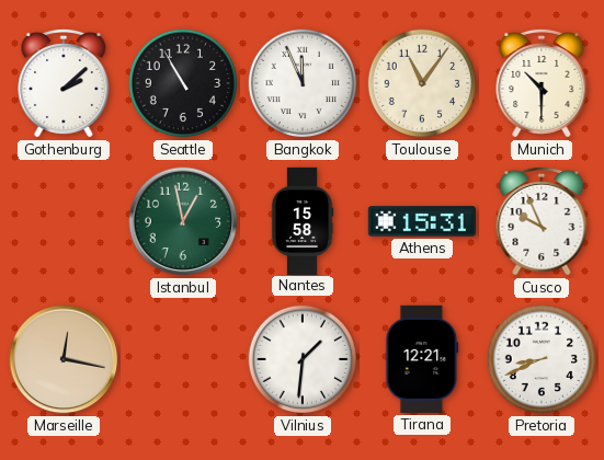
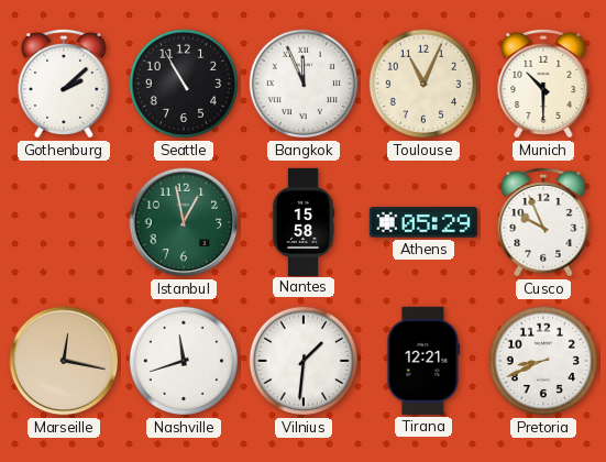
Toulouse: 11:06 -> 11:04
Athens: 15:31 -> 05:29
Nashville: none -> 11:42
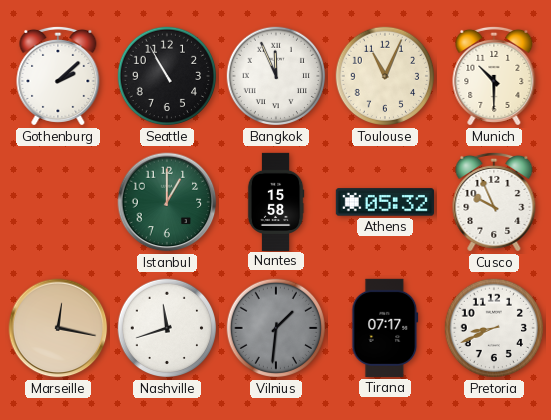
Istanbul: 12:58 -> 1:00
Athens: 05:29 -> 05:32
Vilnius dial: white -> grey
Tirana: 12:21 -> 07:17
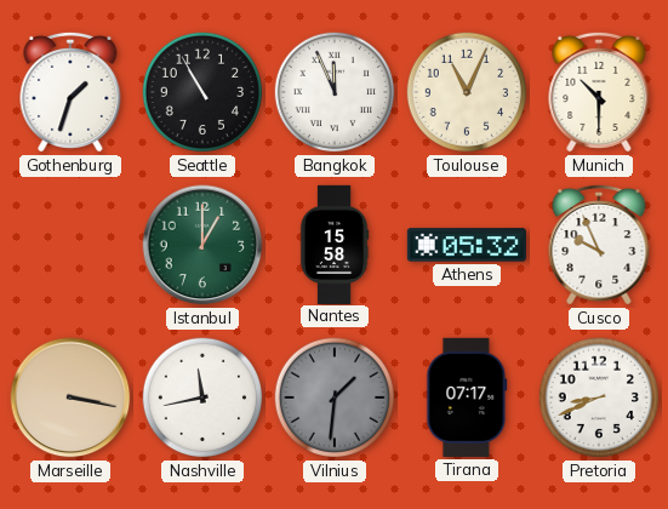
Gothenburg: 2:08 -> 1:33
Marseille: 12:17 -> 3:17
Nashville: 11:42 -> 11:43
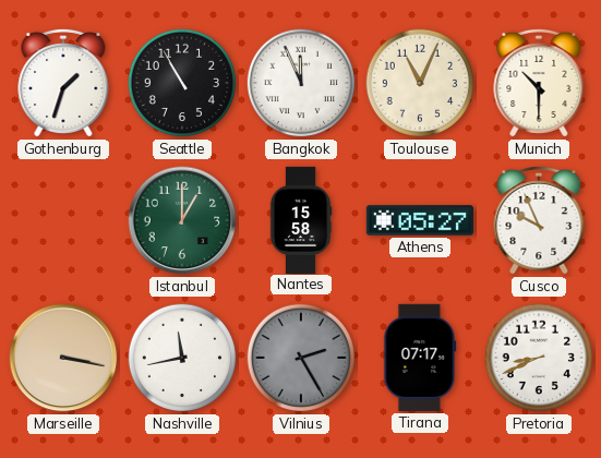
Athens: 05:32 -> 05:27
Vilnius: 1:31 -> 2:25
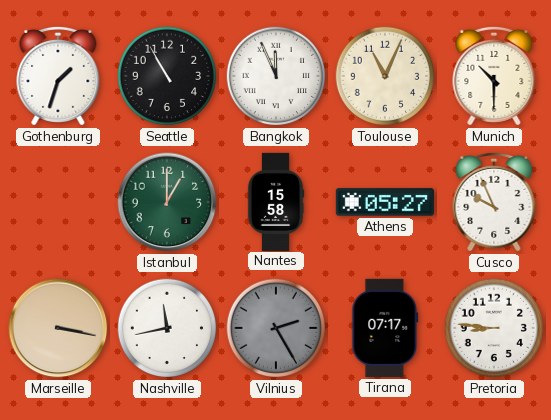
Pretoria: 8:41 -> 8:46
